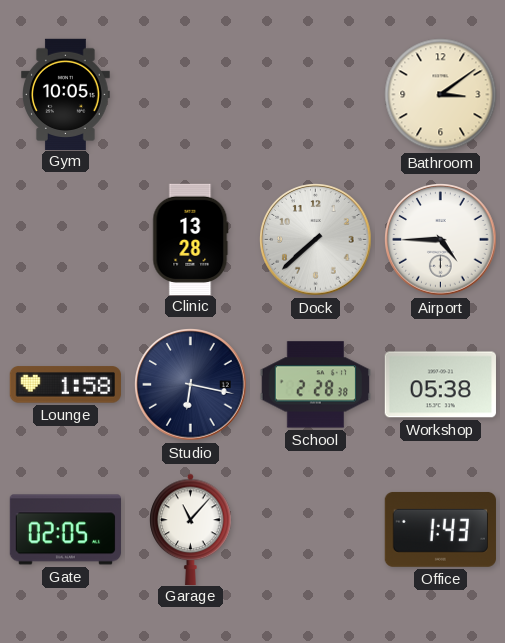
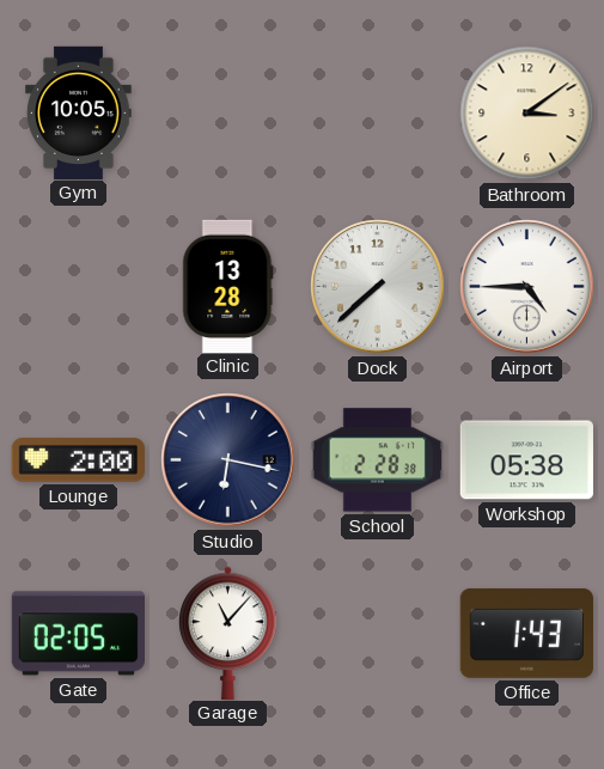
Lounge: 1:58 -> 2:00
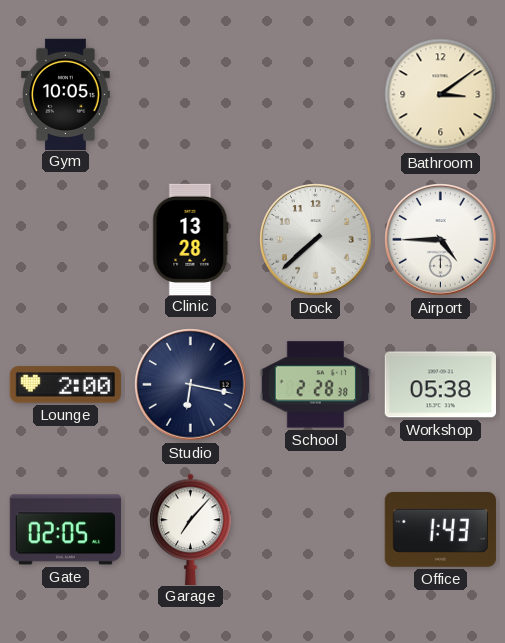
Garage: 11:07 -> 7:07
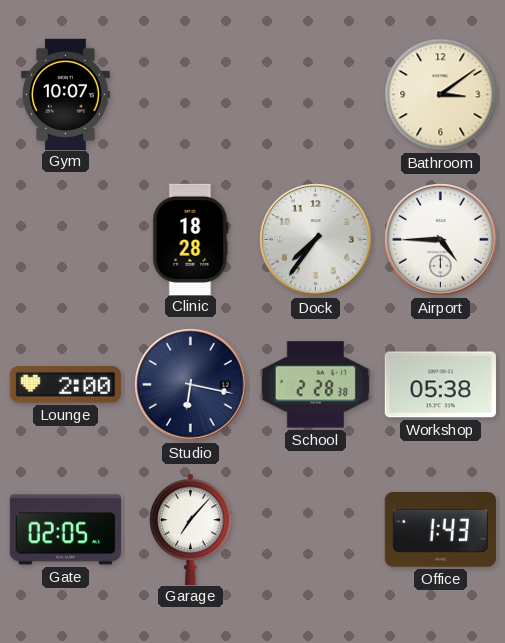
Gym: 10:05 -> 10:07
Clinic: 13:28 -> 18:28
Dock: 7:38 -> 7:36
